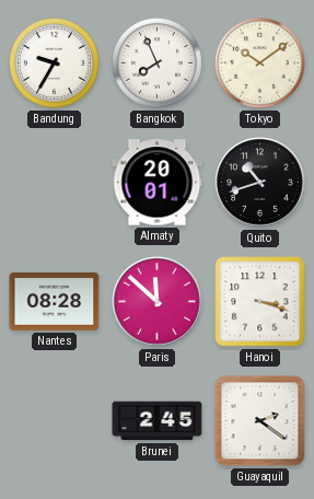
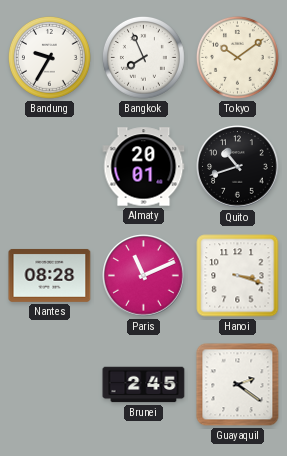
Paris: 11:52 -> 11:11
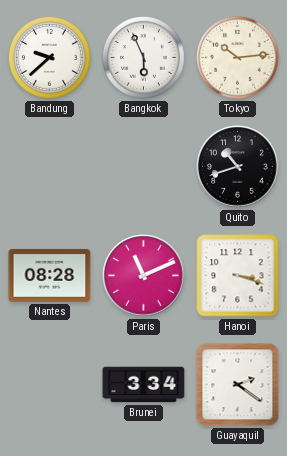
Bandung: 9:35 -> 9:38
Bangkok: 7:56 -> 5:56
Tokyo: 10:09 -> 10:14
Almaty: 20:01 -> none
Brunei: 2:45 -> 3:34
